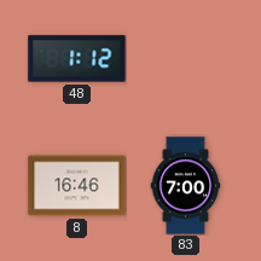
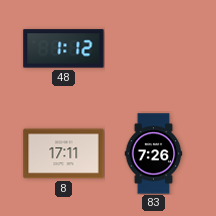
8: 16:46 -> 17:11
83: 7:00 -> 7:26
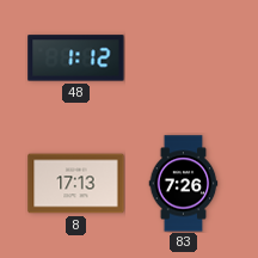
8: 17:11 -> 17:13
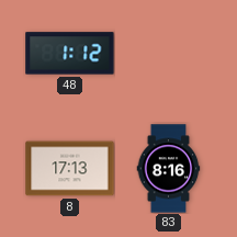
83: 7:26 -> 8:16
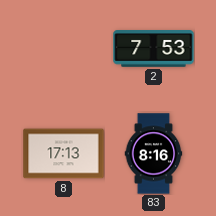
48: 1:12 -> none
2: none -> 7:53
